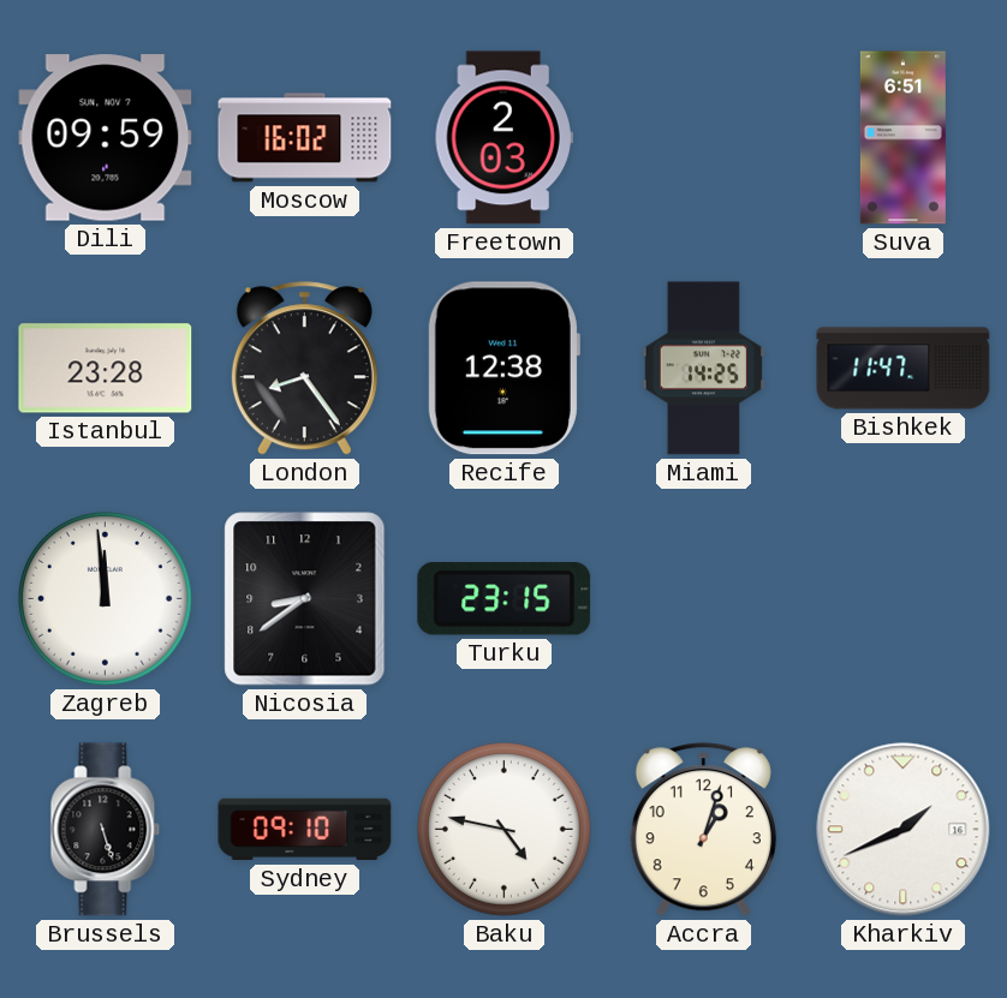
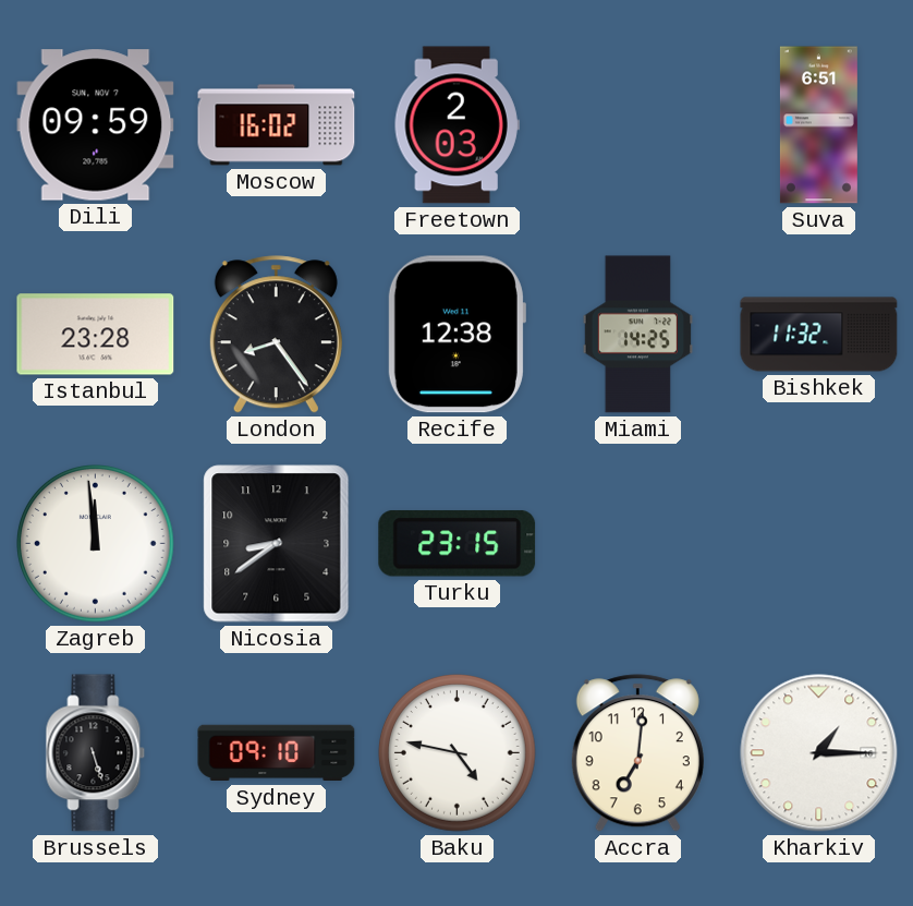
Bishkek: 11:47 -> 11:32
Accra: 1:03 -> 7:01
Kharkiv: 1:41 -> 1:15
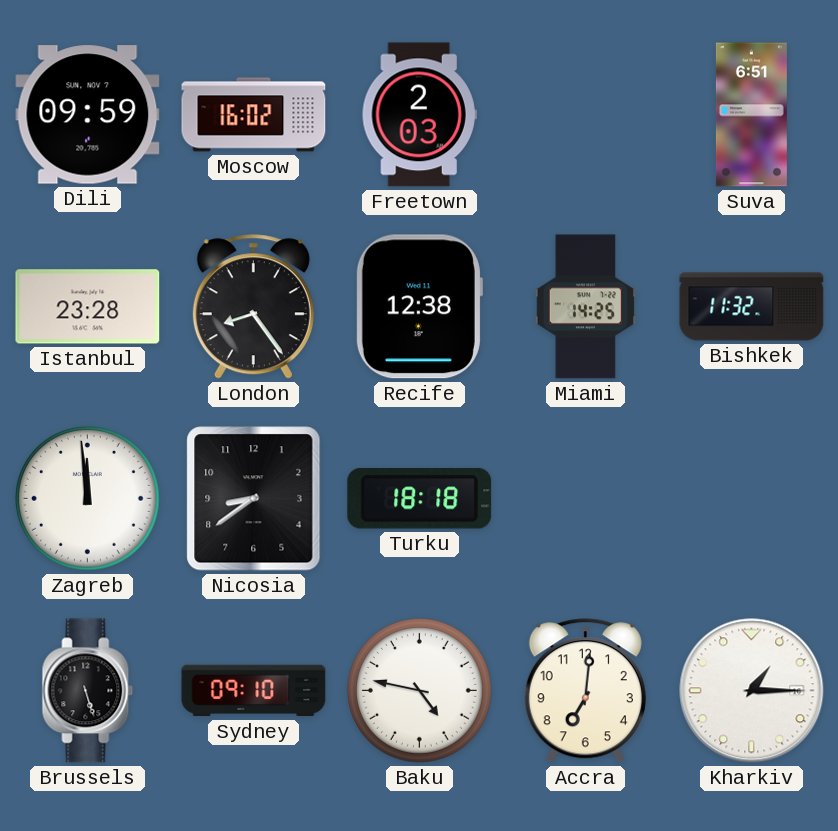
Turku: 23:15 -> 18:18
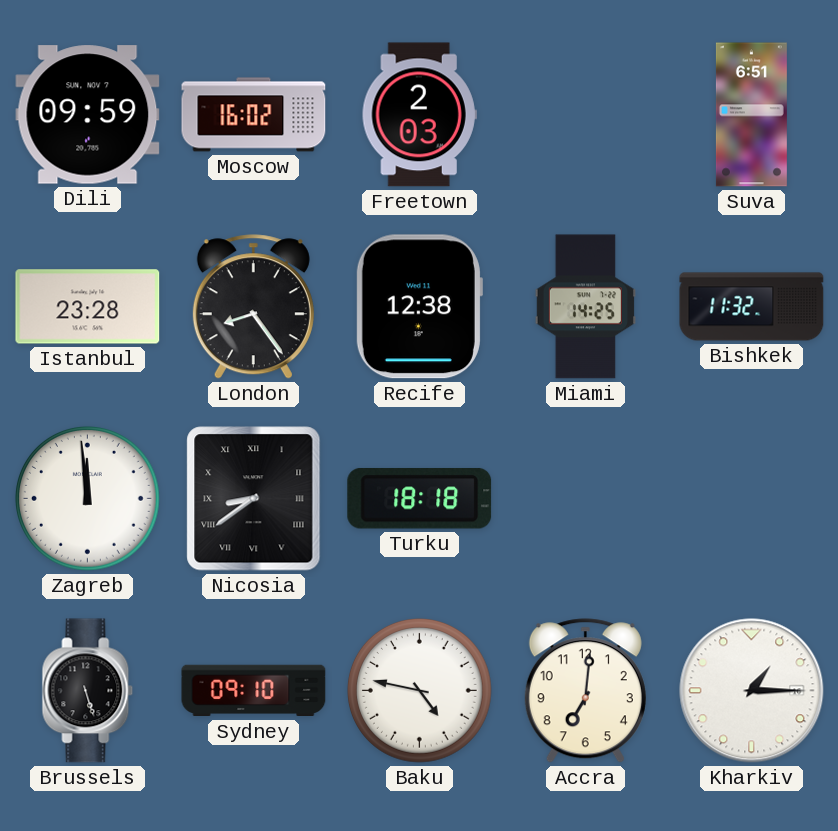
Nicosia numerals: Arabic -> Roman
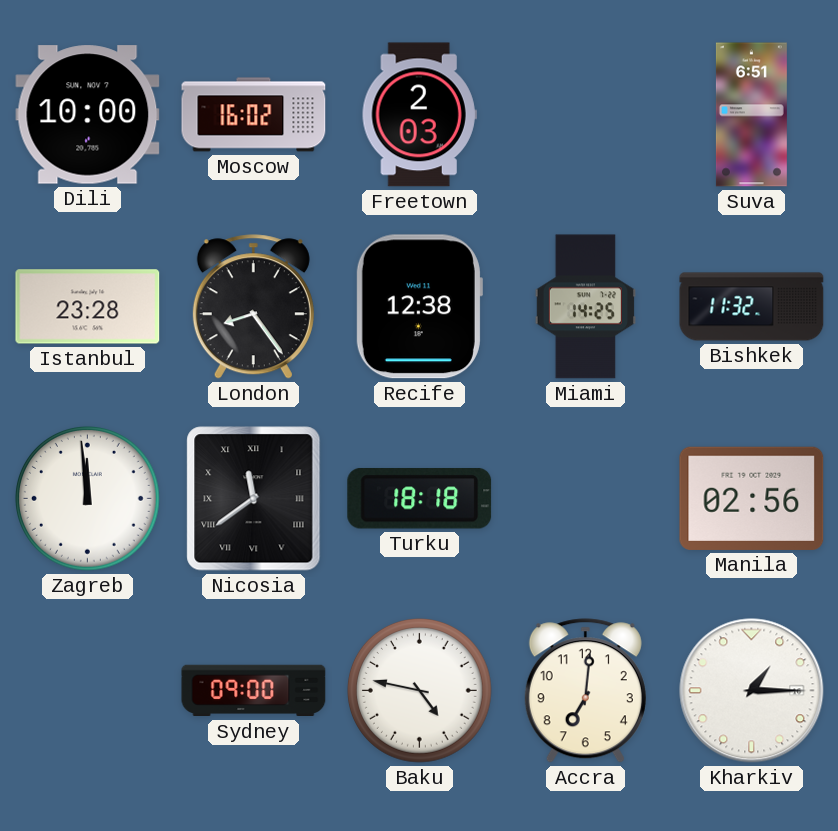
Dili: 09:59 -> 10:00
Nicosia: 8:39 -> 11:39
Manila: none -> 02:56
Brussels: 5:27 -> none
Sydney: 09:10 -> 09:00
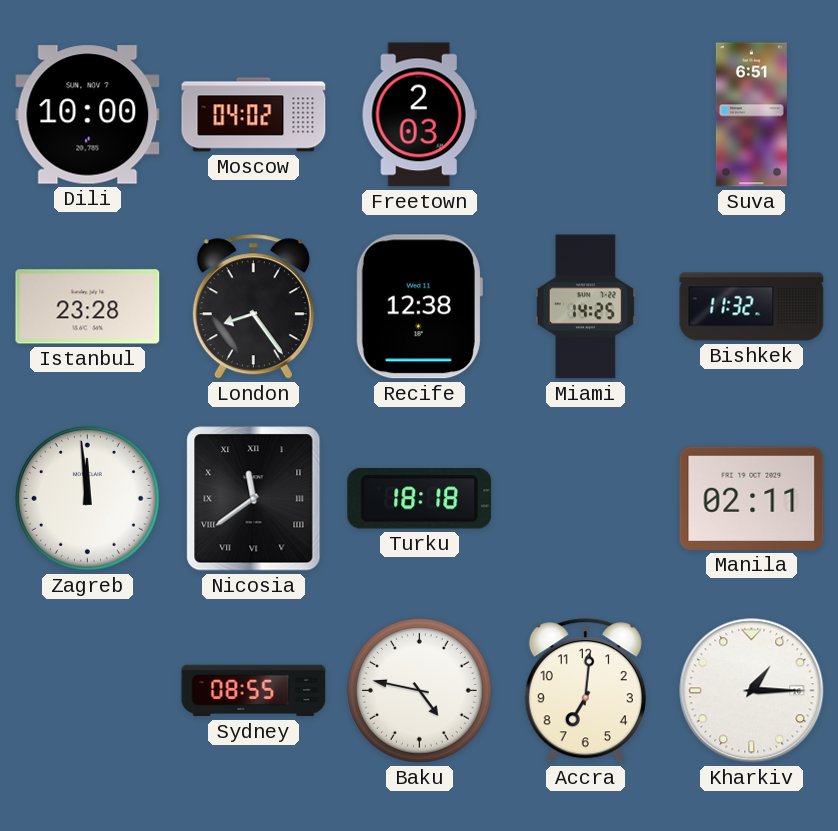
Moscow: 16:02 -> 04:02
Manila: 02:56 -> 02:11
Sydney: 09:00 -> 08:55
